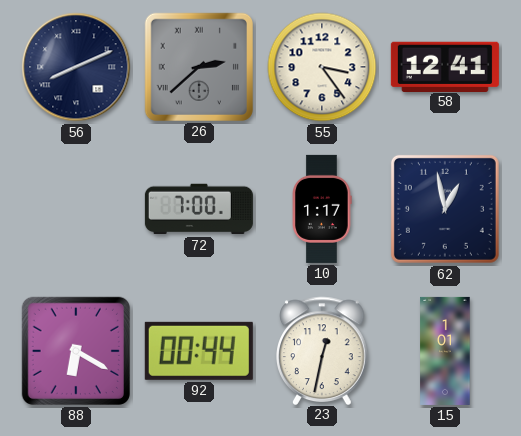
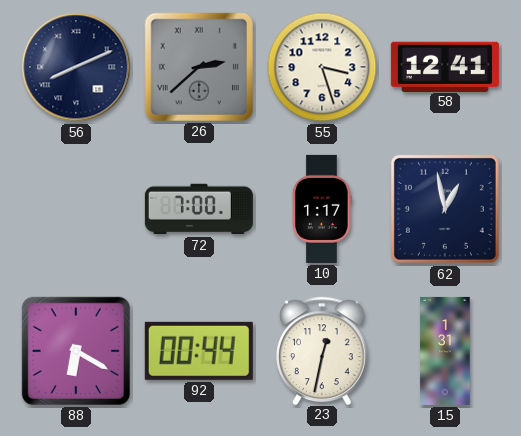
55: 3:24 -> 3:27
15: 1:01 -> 1:31
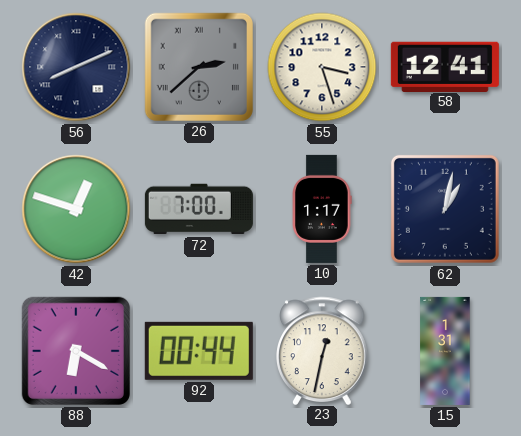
42: none -> 12:48
62: 12:58 -> 1:02
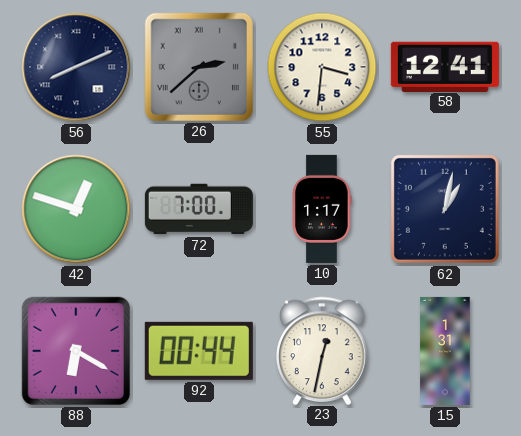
55: 3:27 -> 3:31
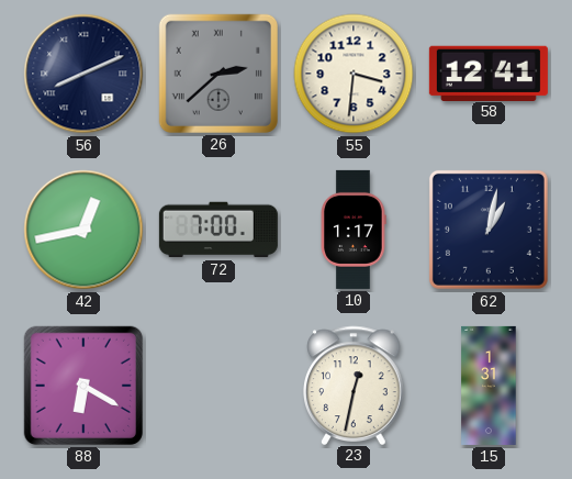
42: 12:48 -> 12:43
92: 00:44 -> none
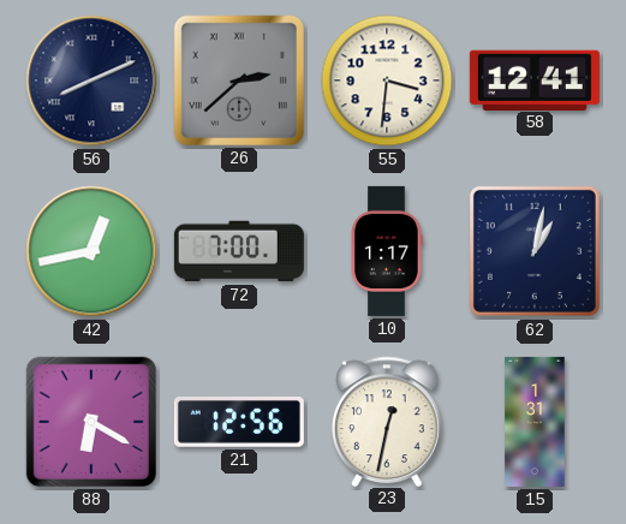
21: none -> 12:56
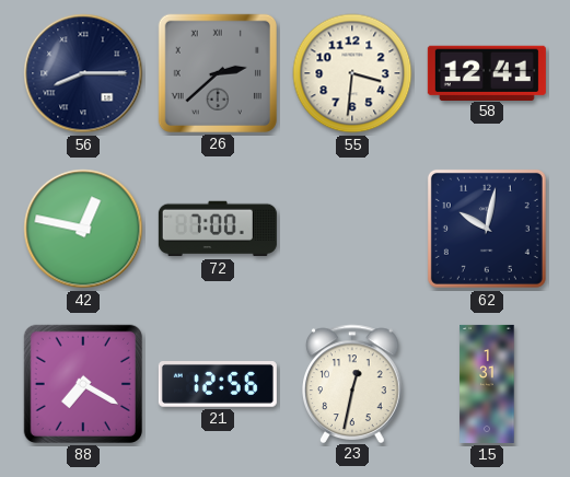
56: 8:11 -> 8:15
42: 12:43 -> 12:47
10: 1:17 -> none
62: 1:02 -> 10:02
88: 6:20 -> 7:20
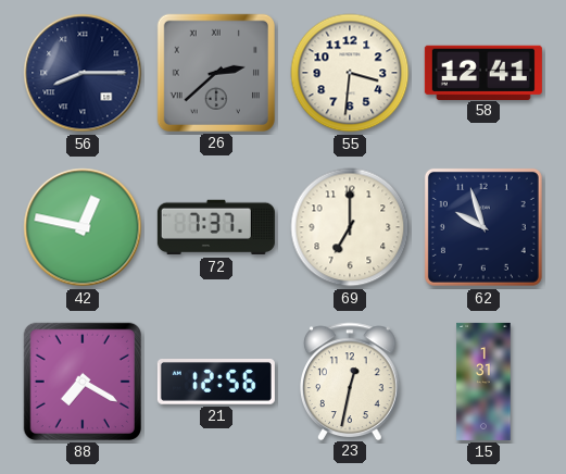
72: 7:00 -> 7:37
69: none -> 7:00
62: 10:02 -> 9:57
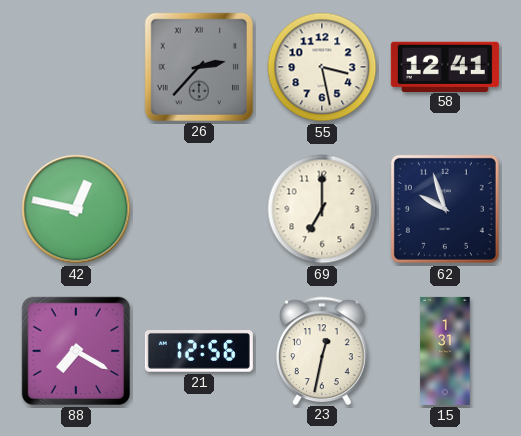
56: 8:15 -> none
26: 2:38 -> 2:37
55: 3:31 -> 3:28
72: 7:37 -> none
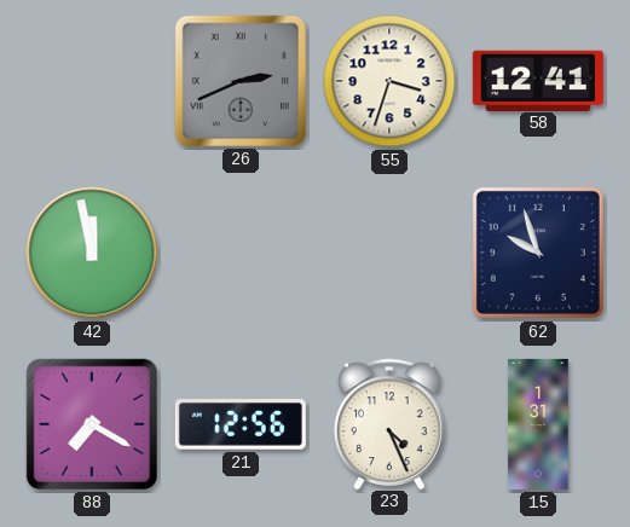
26: 2:37 -> 2:41
55: 3:28 -> 3:33
42: 12:47 -> 11:58
69: 7:00 -> none
23: 12:32 -> 4:26
